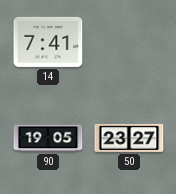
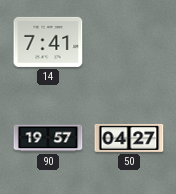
90: 19:05 -> 19:57
50: 23:27 -> 04:27
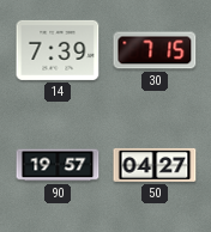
14: 7:41 -> 7:39
30: none -> 7:15
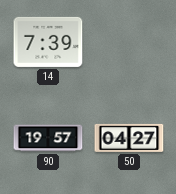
30: 7:15 -> none
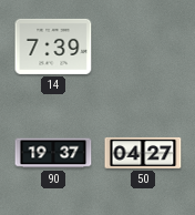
90: 19:57 -> 19:37
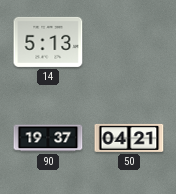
14: 7:39 -> 5:13
50: 04:27 -> 04:21
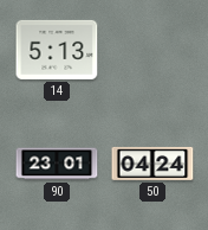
90: 19:37 -> 23:01
50: 04:21 -> 04:24
